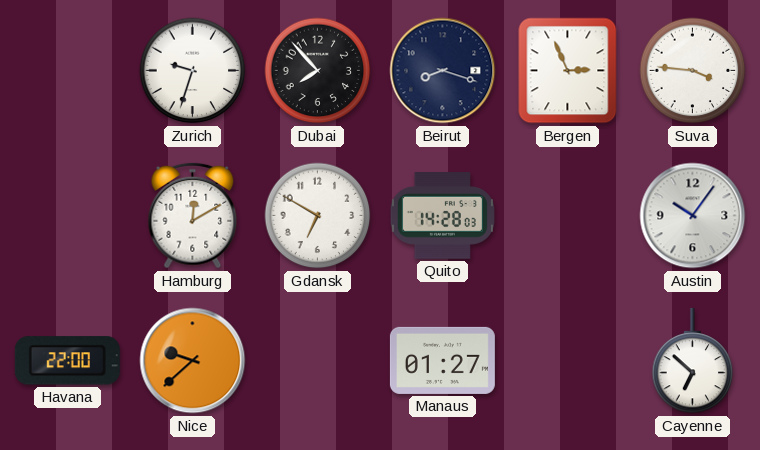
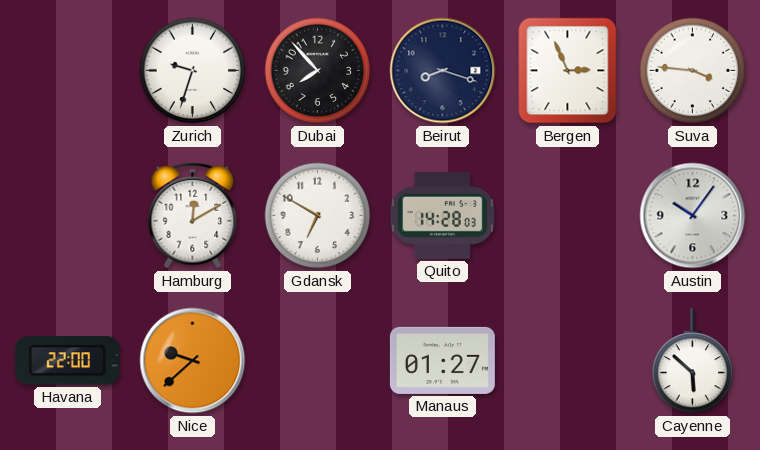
Cayenne: 6:52 -> 5:52
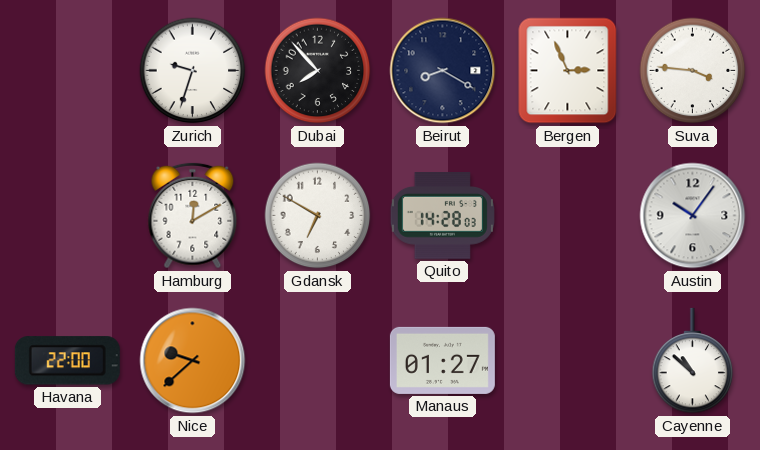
Beirut: 8:18 -> 8:20
Cayenne: 5:52 -> 10:52
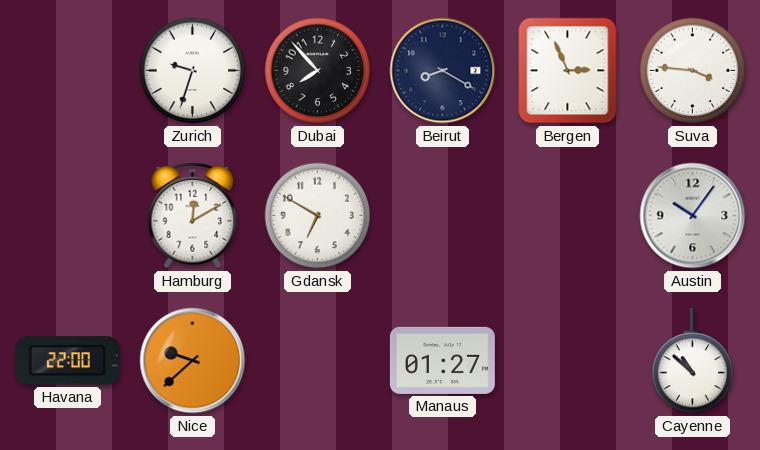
Quito: 14:28 -> none
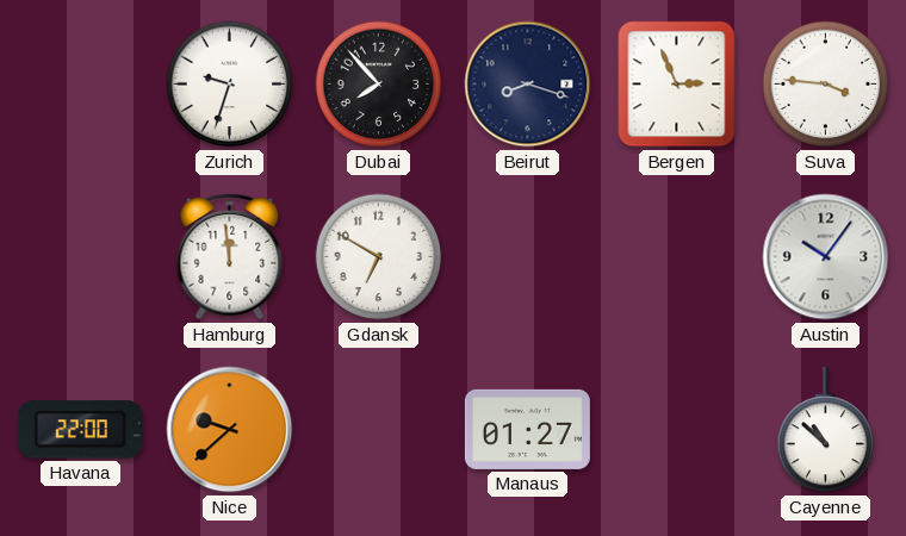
Beirut: 8:20 -> 8:18
Hamburg: 12:10 -> 11:59
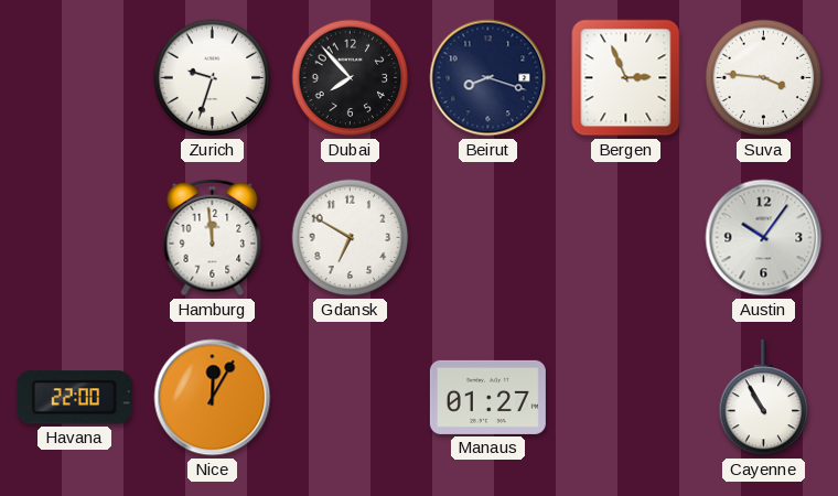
Nice: 9:38 -> 12:05
Cayenne: 10:52 -> 10:55
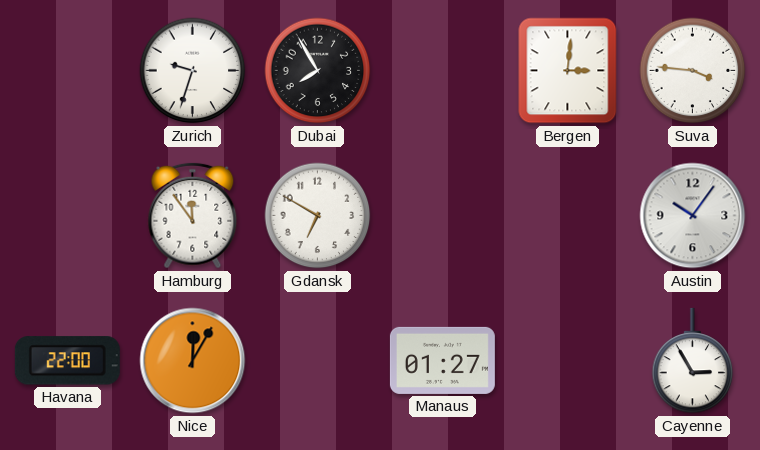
Dubai: 7:53 -> 7:55
Beirut: 8:18 -> none
Bergen: 2:56 -> 3:01
Hamburg: 11:59 -> 11:54
Cayenne: 10:55 -> 2:55
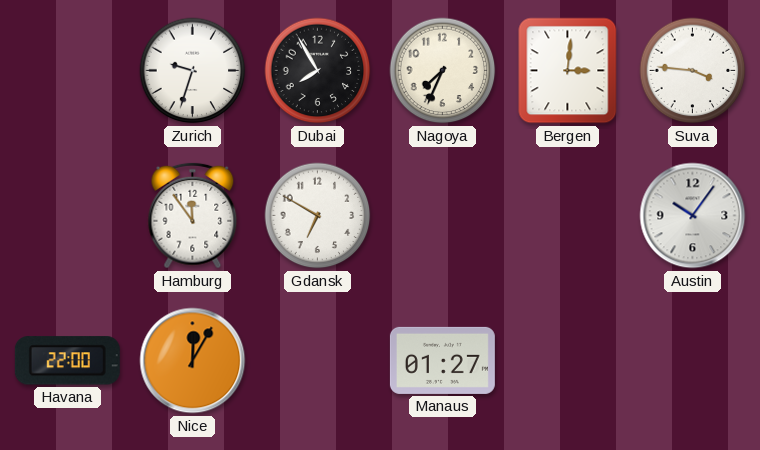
Nagoya: none -> 7:34
Cayenne: 2:55 -> none
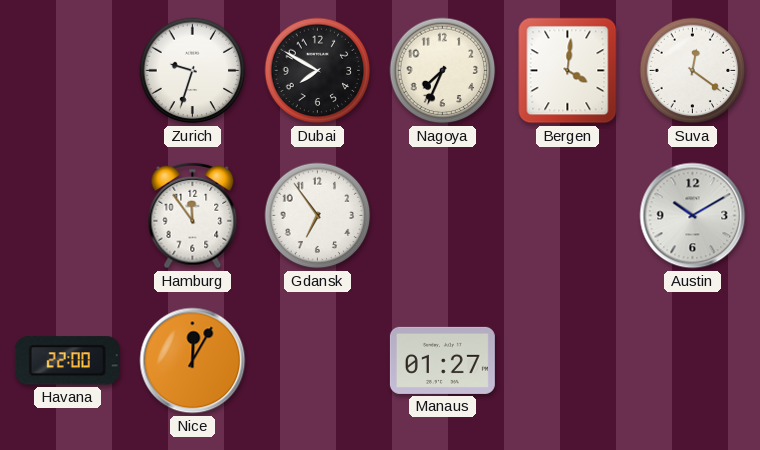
Dubai: 7:55 -> 7:50
Bergen: 3:01 -> 4:01
Suva: 3:46 -> 12:21
Gdansk: 6:50 -> 6:54
Austin: 10:06 -> 10:10
